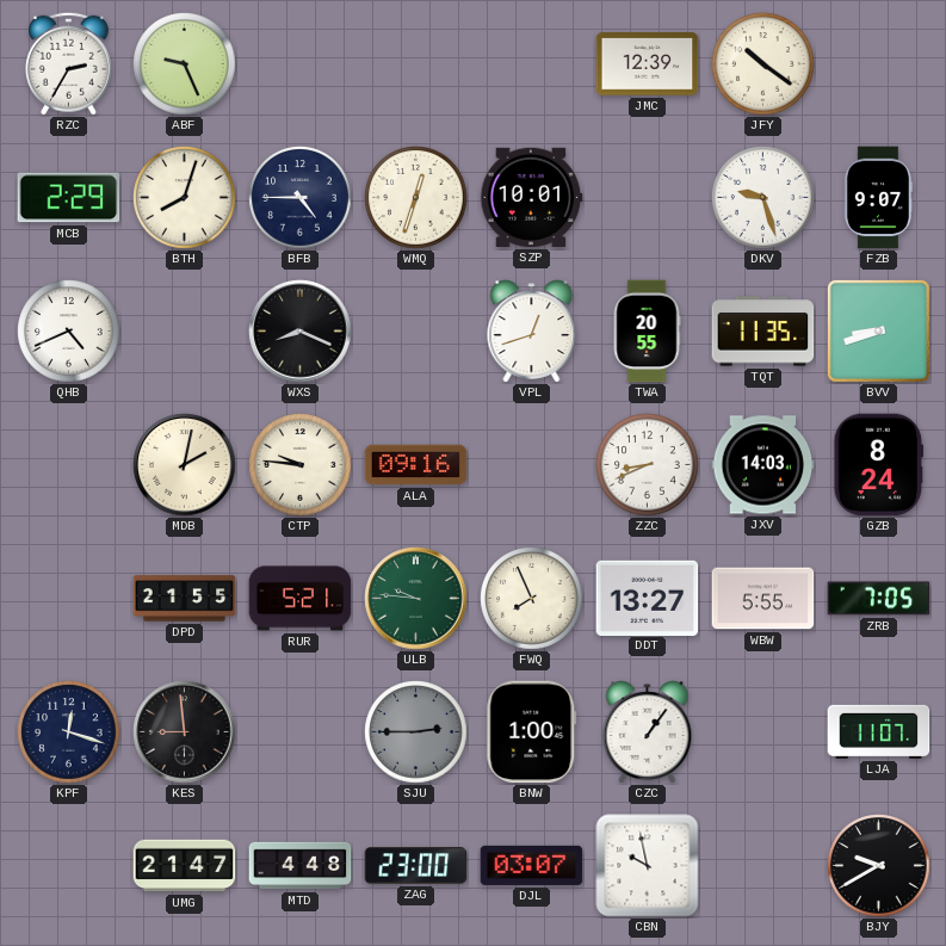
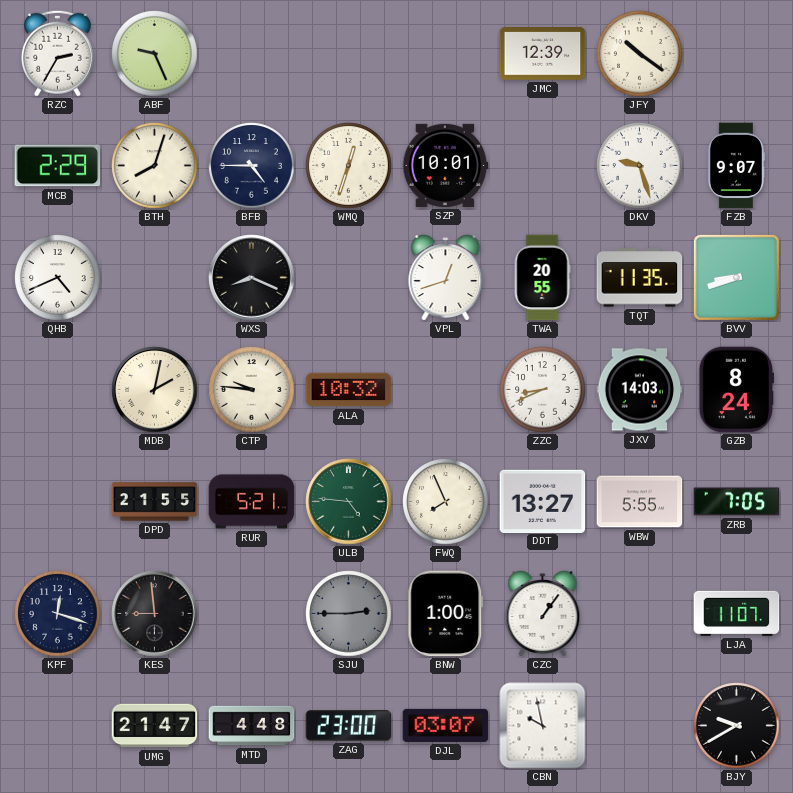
ALA: 09:16 -> 10:32
ULB: 9:46 -> 4:46
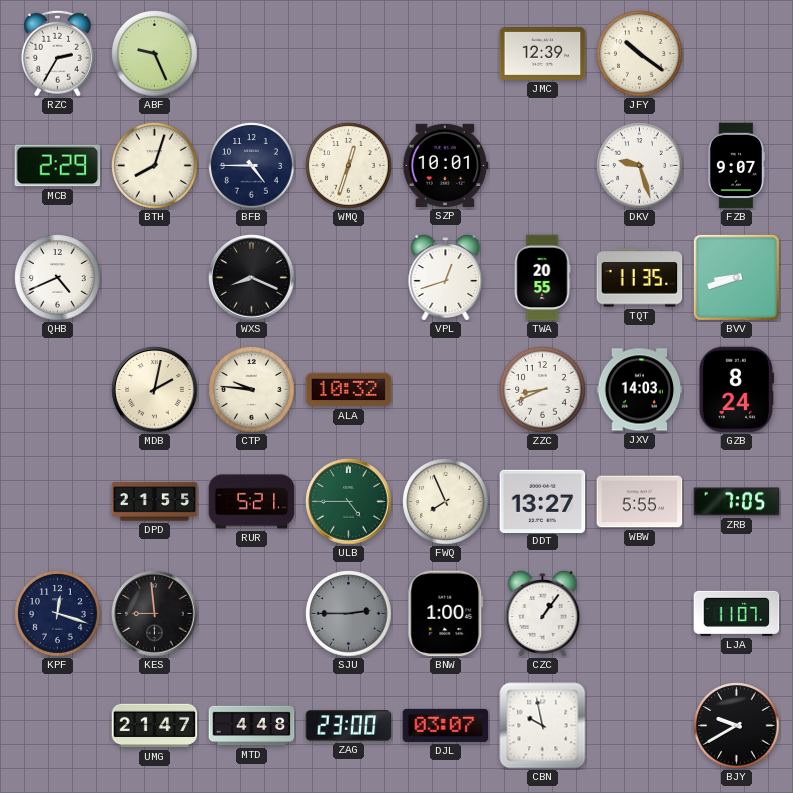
ULB: 4:46 -> 4:45
